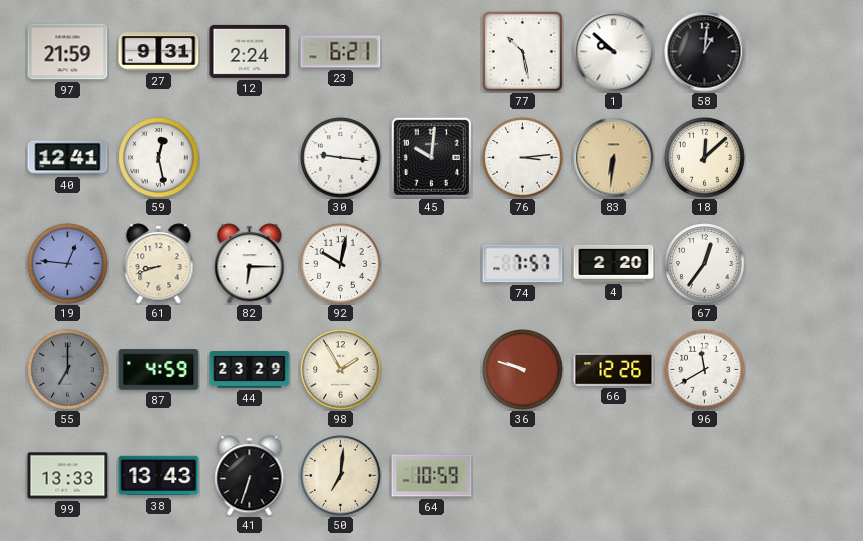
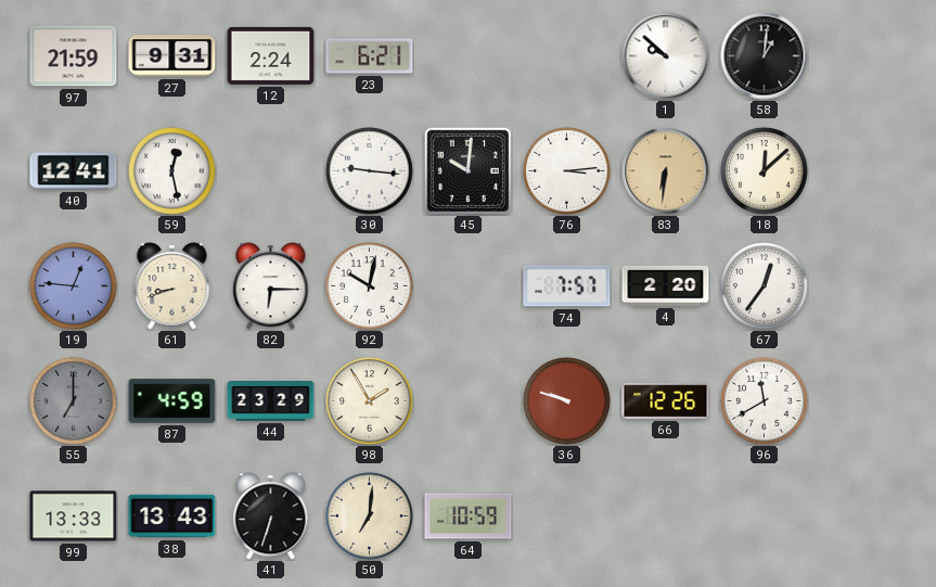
77: 10:28 -> none
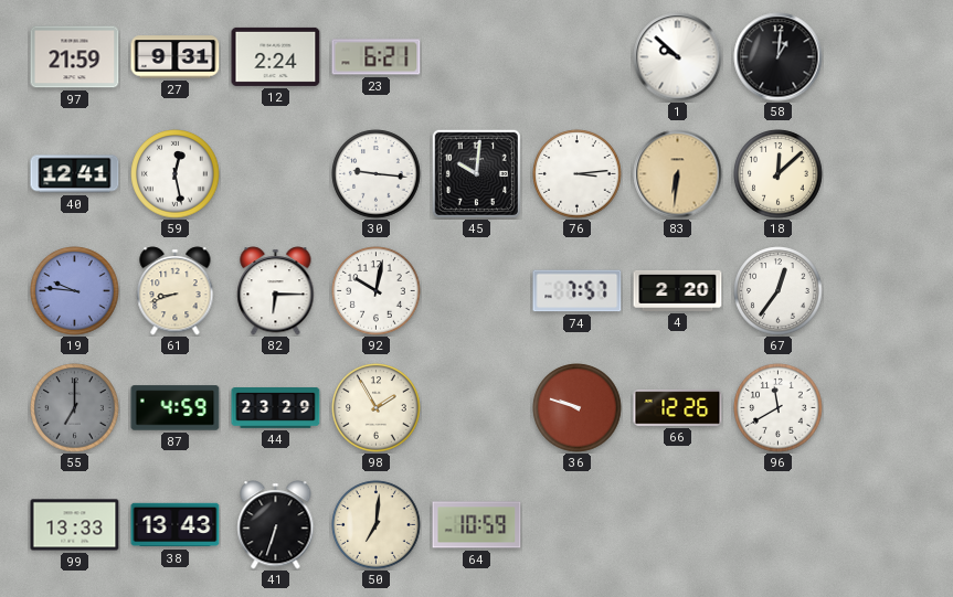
19: 12:46 -> 9:46
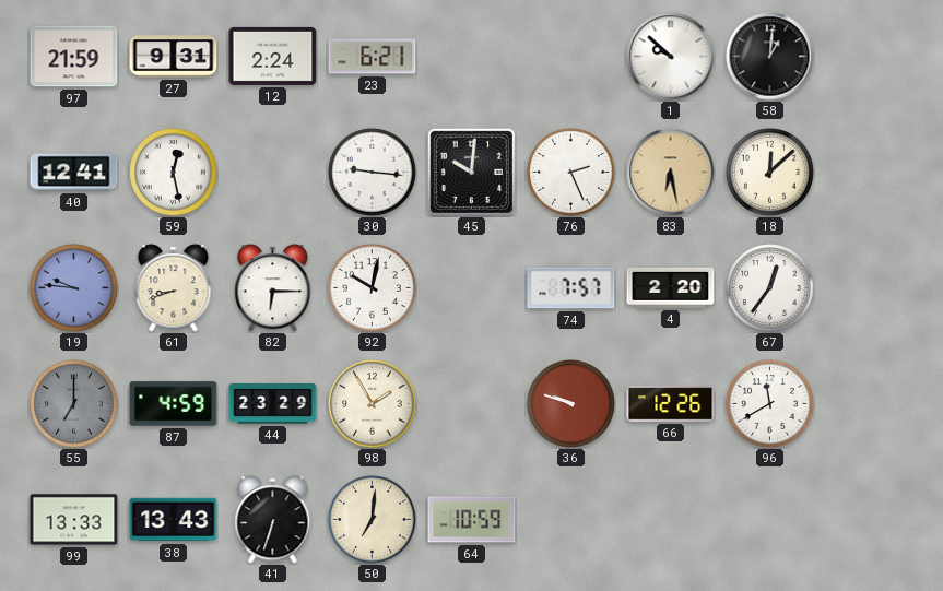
76: 3:14 -> 2:26
83: 6:31 -> 6:28
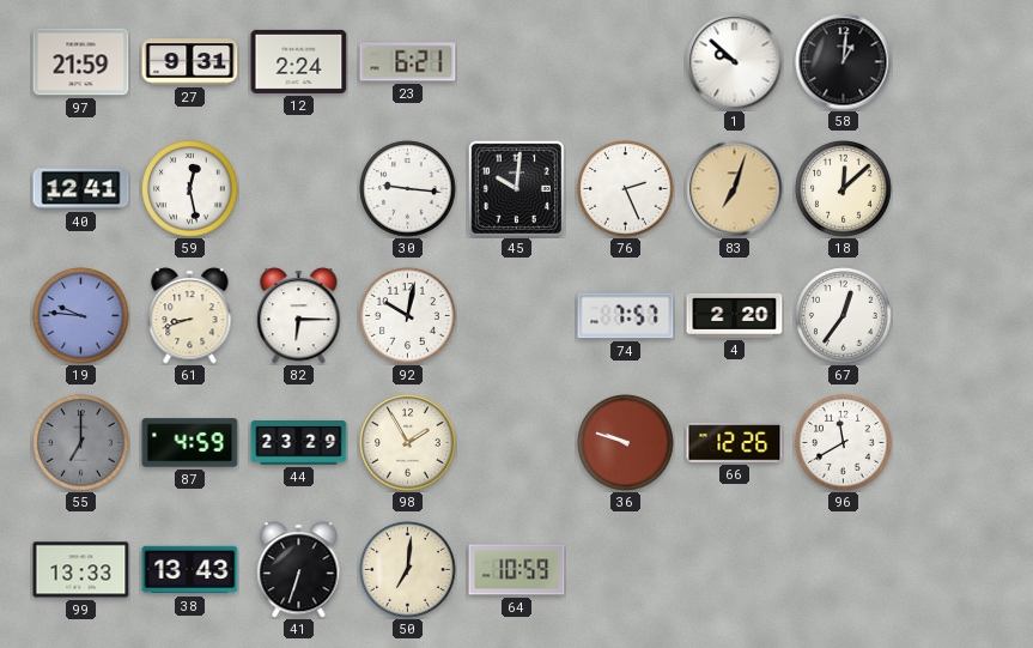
83: 6:28 -> 7:03
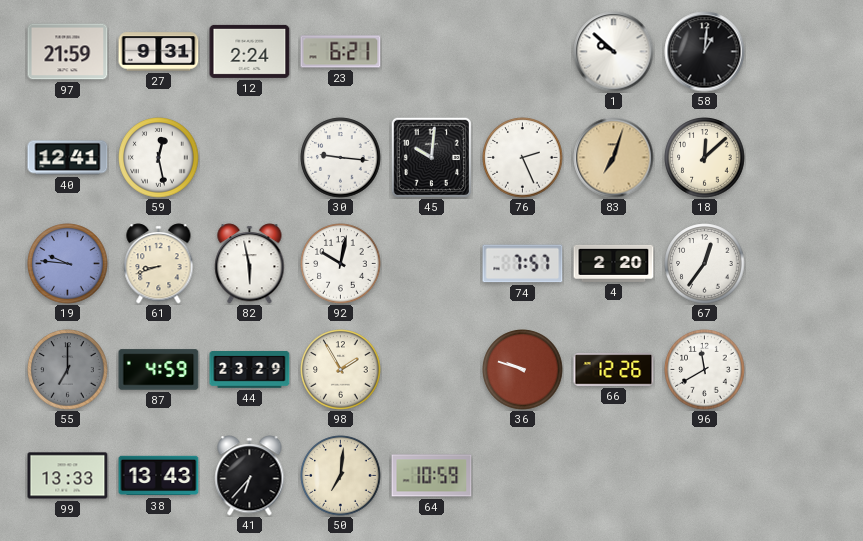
82: 6:15 -> 5:58
41: 6:33 -> 6:37
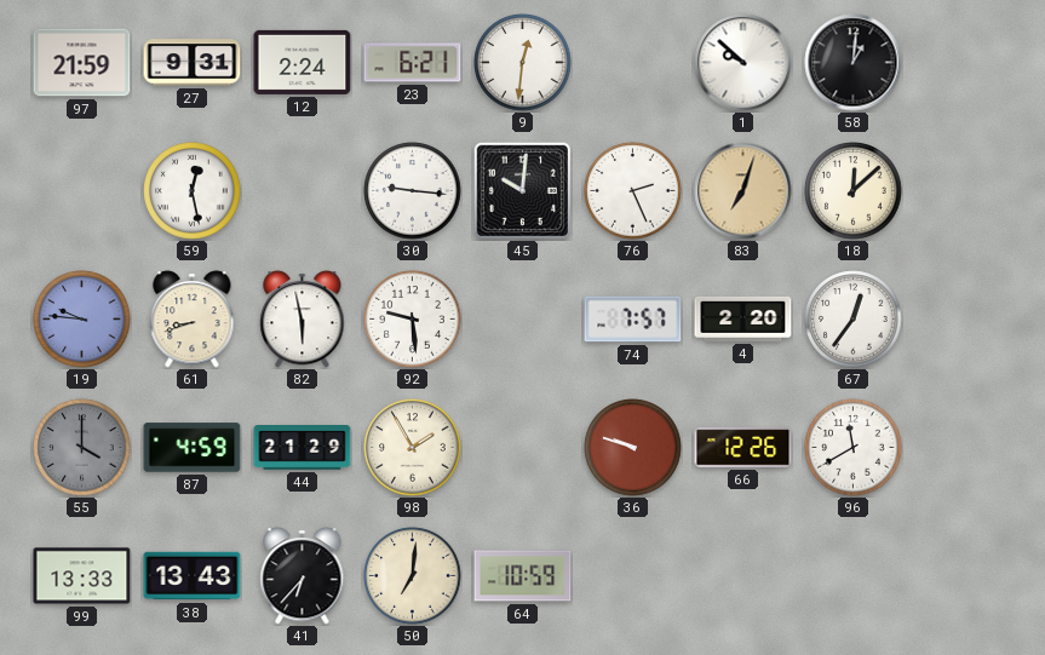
9: none -> 12:31
40: 12:41 -> none
92: 10:02 -> 9:29
55: 7:00 -> 4:00
44: 23:29 -> 21:29
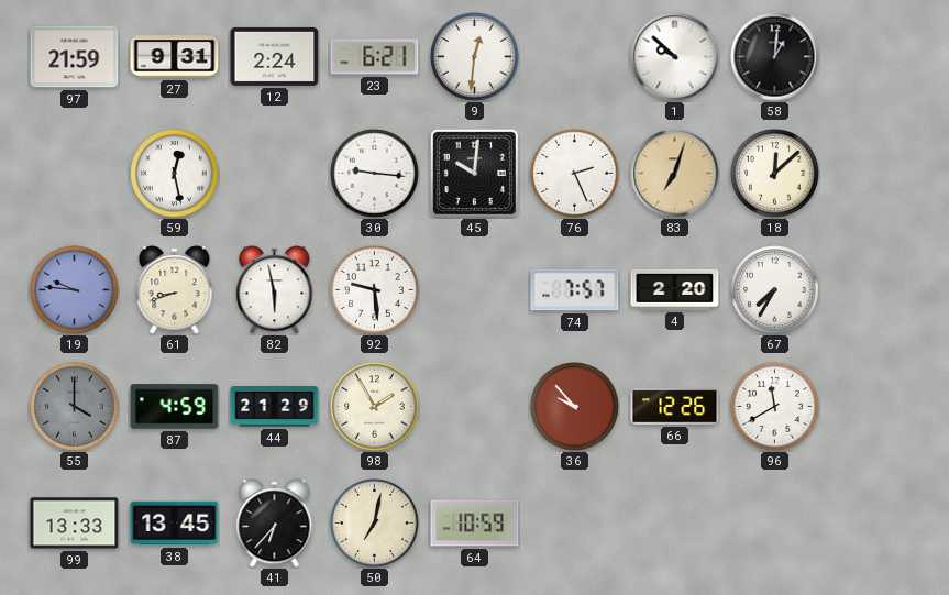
67: 12:36 -> 7:35
36: 9:48 -> 9:53
38: 13:43 -> 13:45
50: 7:01 -> 7:02
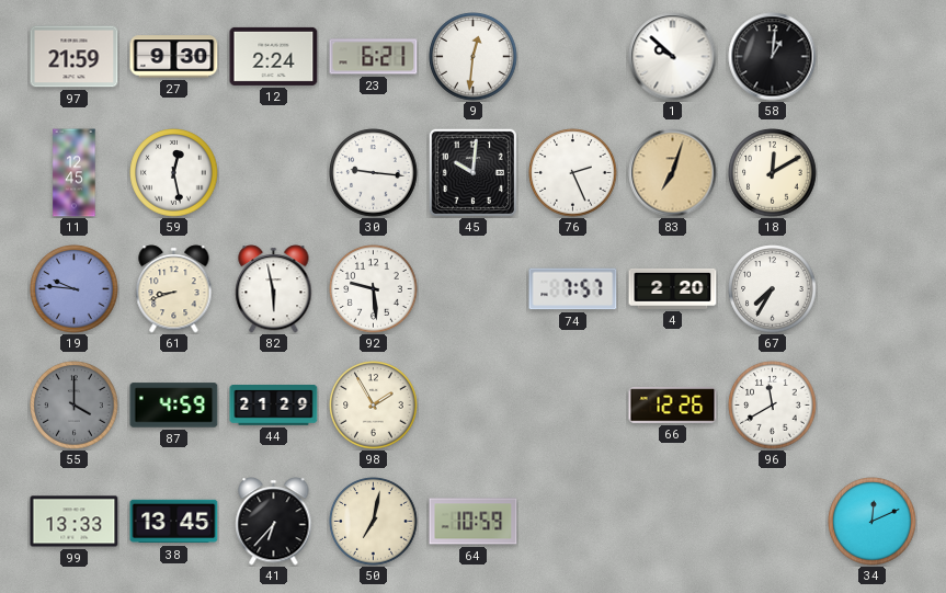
27: 9:31 -> 9:30
11: none -> 12:45
18: 12:08 -> 12:10
36: 9:53 -> none
34: none -> 12:11
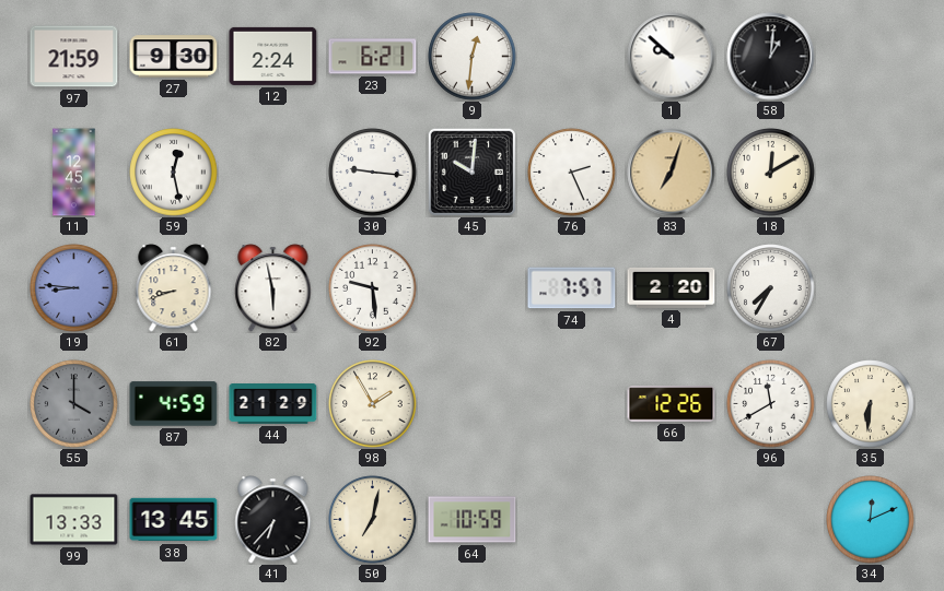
19: 9:46 -> 8:46
35: none -> 6:31
